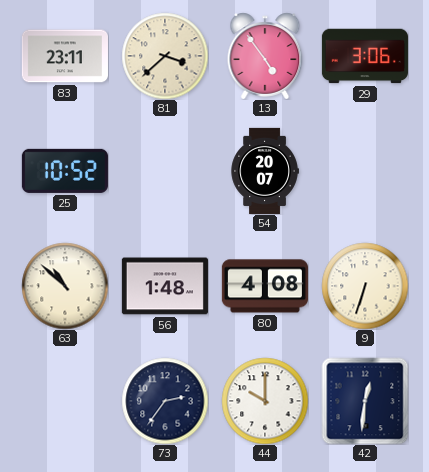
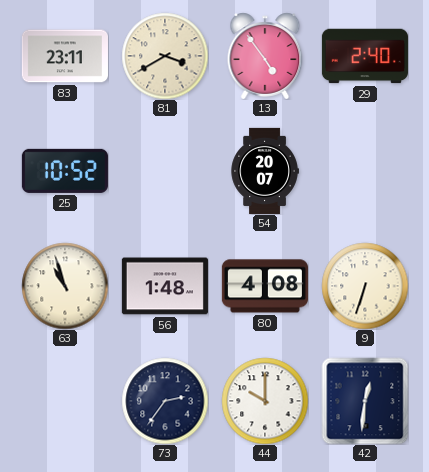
81: 3:38 -> 3:40
29: 3:06 -> 2:40
63: 10:52 -> 10:57
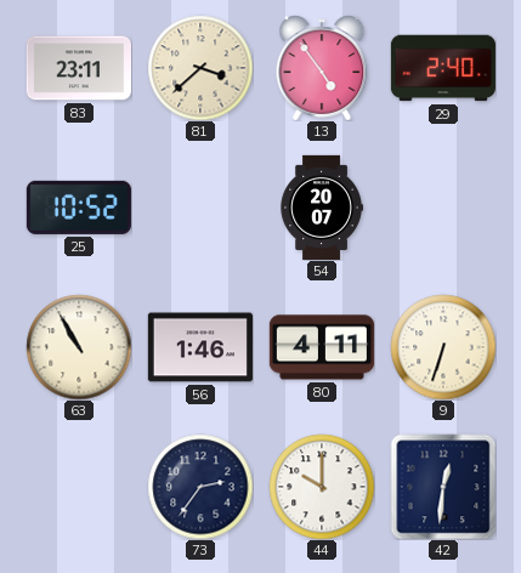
81: 3:40 -> 3:38
63: 10:57 -> 10:55
56: 1:48 -> 1:46
80: 4:08 -> 4:11
